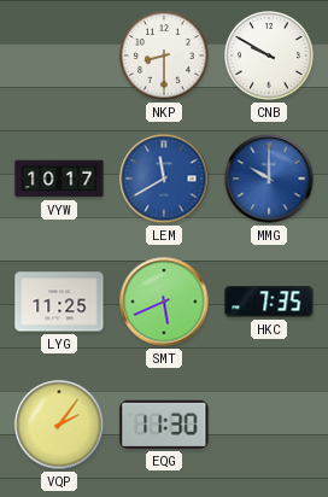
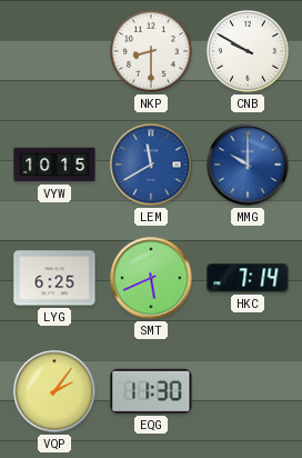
VYW: 10:17 -> 10:15
LYG: 11:25 -> 6:25
HKC: 7:35 -> 7:14
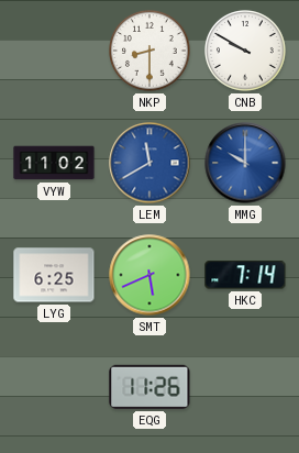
VYW: 10:15 -> 11:02
VQP: 2:06 -> none
EQG: 11:30 -> 11:26
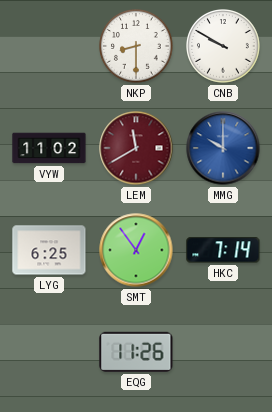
LEM dial: blue -> burgundy
SMT: 5:41 -> 12:54
